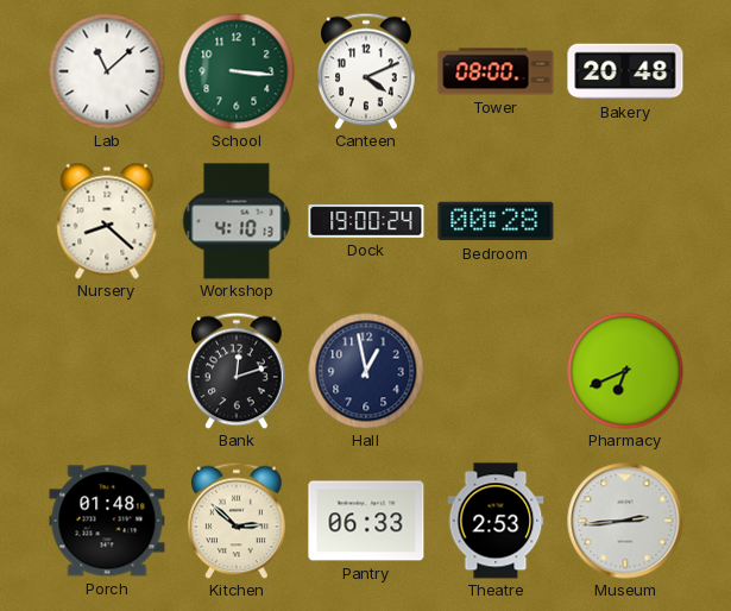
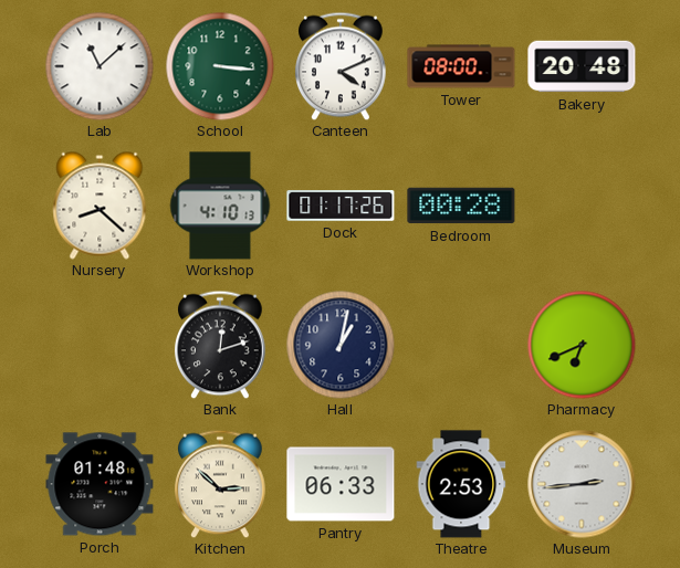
Dock: 19:00 -> 01:17
Hall: 12:58 -> 1:02
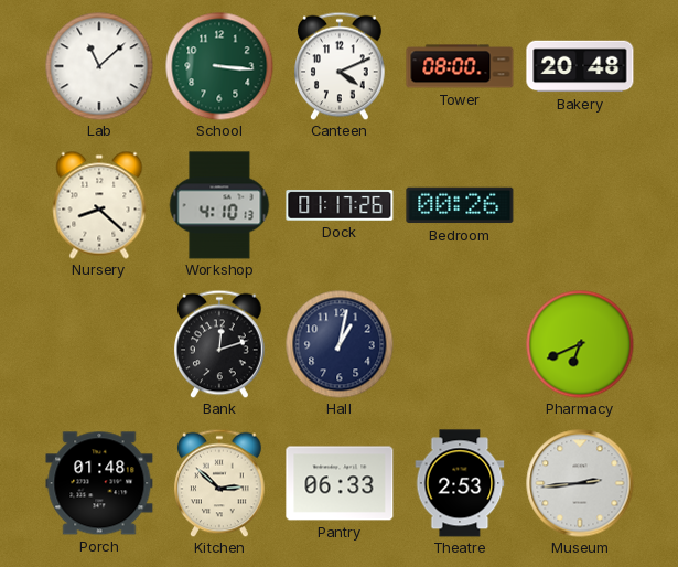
Bedroom: 00:28 -> 00:26
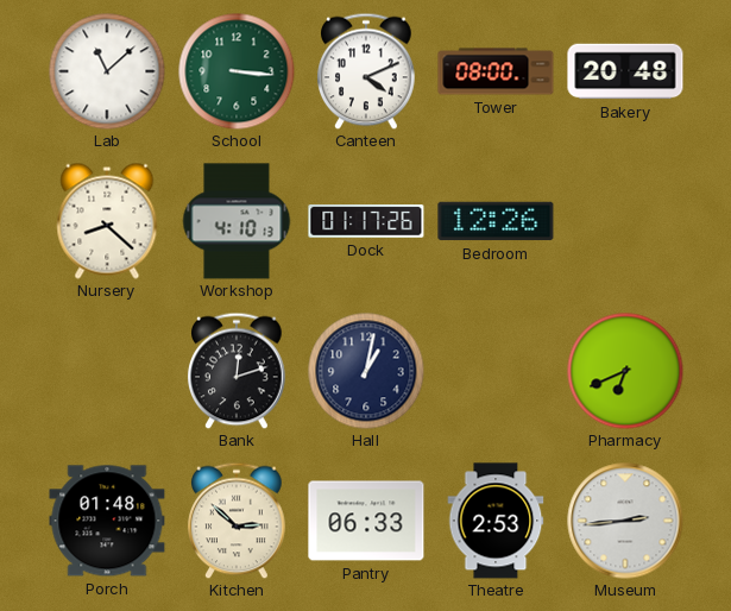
Bedroom: 00:26 -> 12:26
